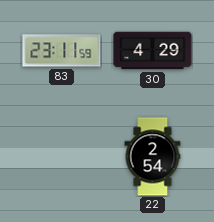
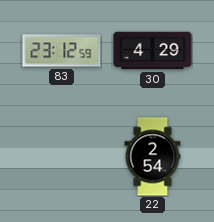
83: 23:11 -> 23:12
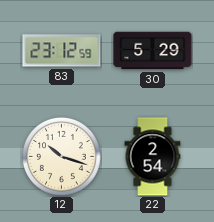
30: 4:29 -> 5:29
12: none -> 10:18
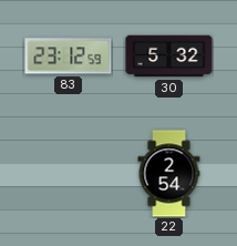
30: 5:29 -> 5:32
12: 10:18 -> none
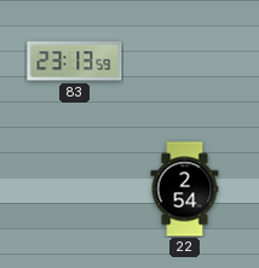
83: 23:12 -> 23:13
30: 5:32 -> none
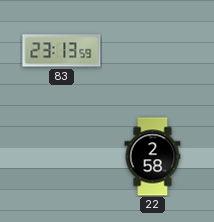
22: 2:54 -> 2:58
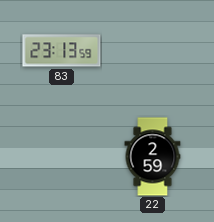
22: 2:58 -> 2:59
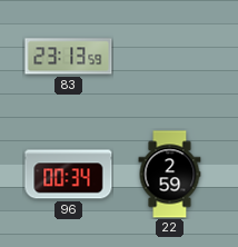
96: none -> 00:34
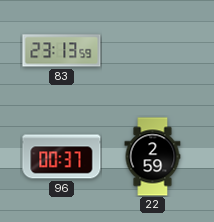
96: 00:34 -> 00:37
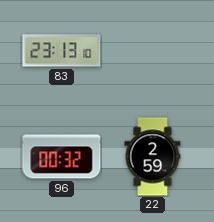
83: 23:13:59 -> 23:13:10
96: 00:37 -> 00:32
